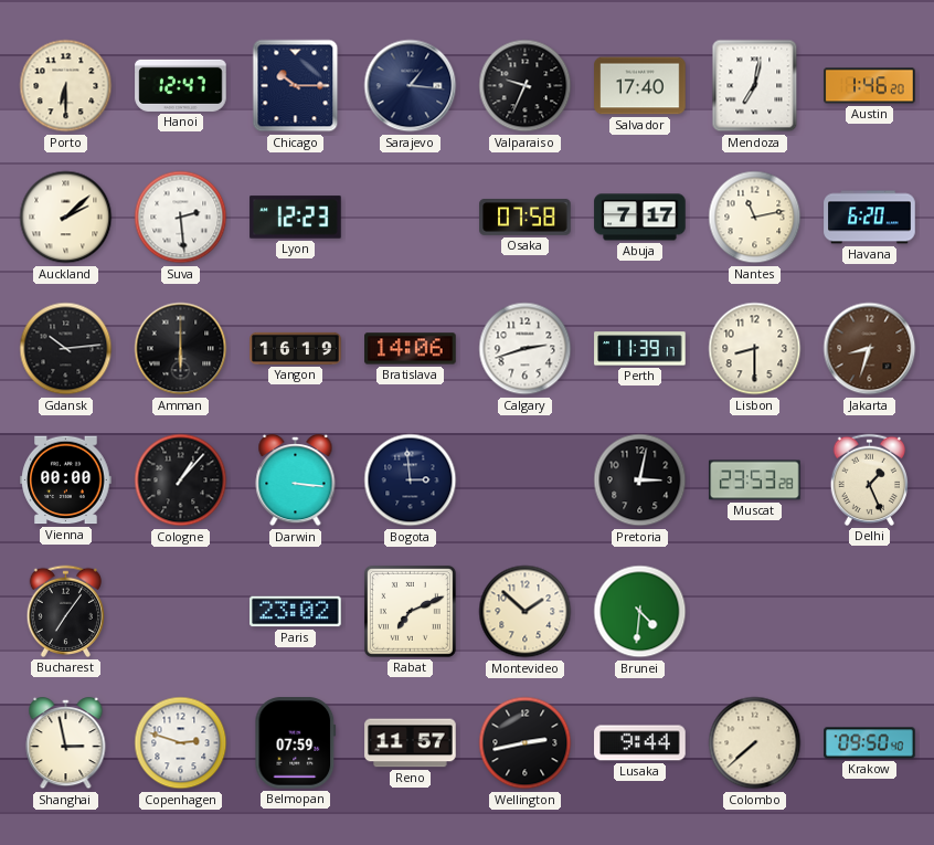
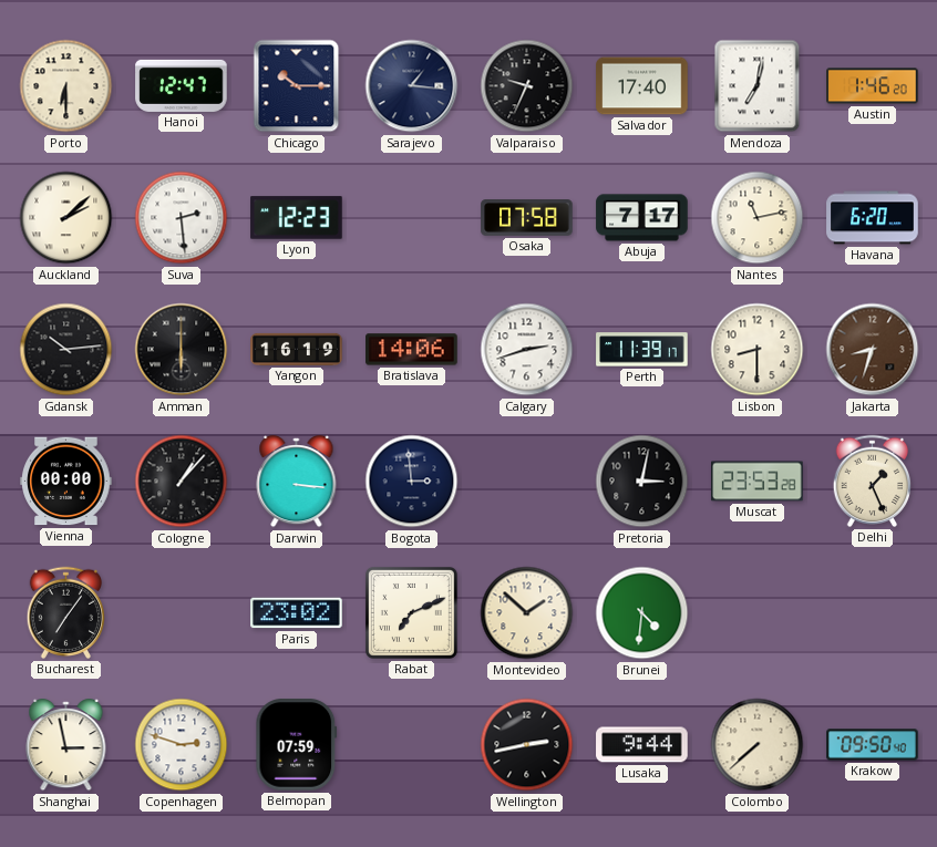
Reno: 11:57 -> none
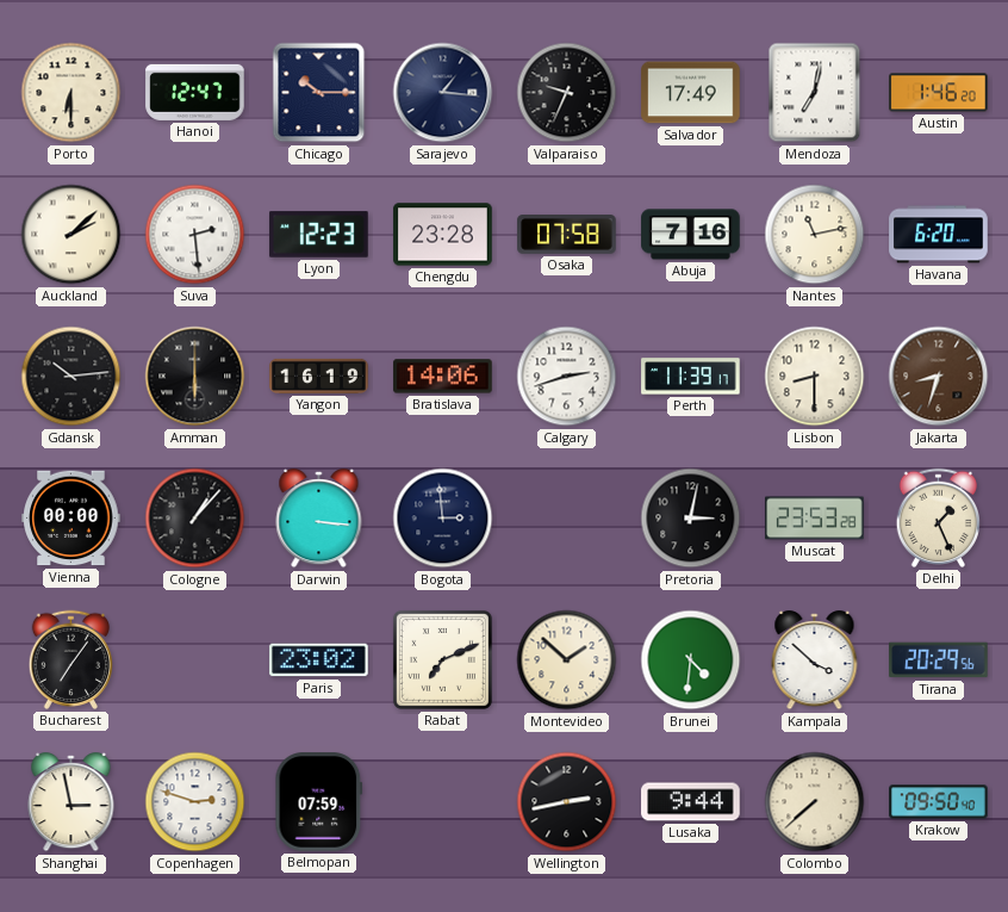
Salvador: 17:40 -> 17:49
Chengdu: none -> 23:28
Abuja: 7:17 -> 7:16
Kampala: none -> 3:52
Tirana: none -> 20:29
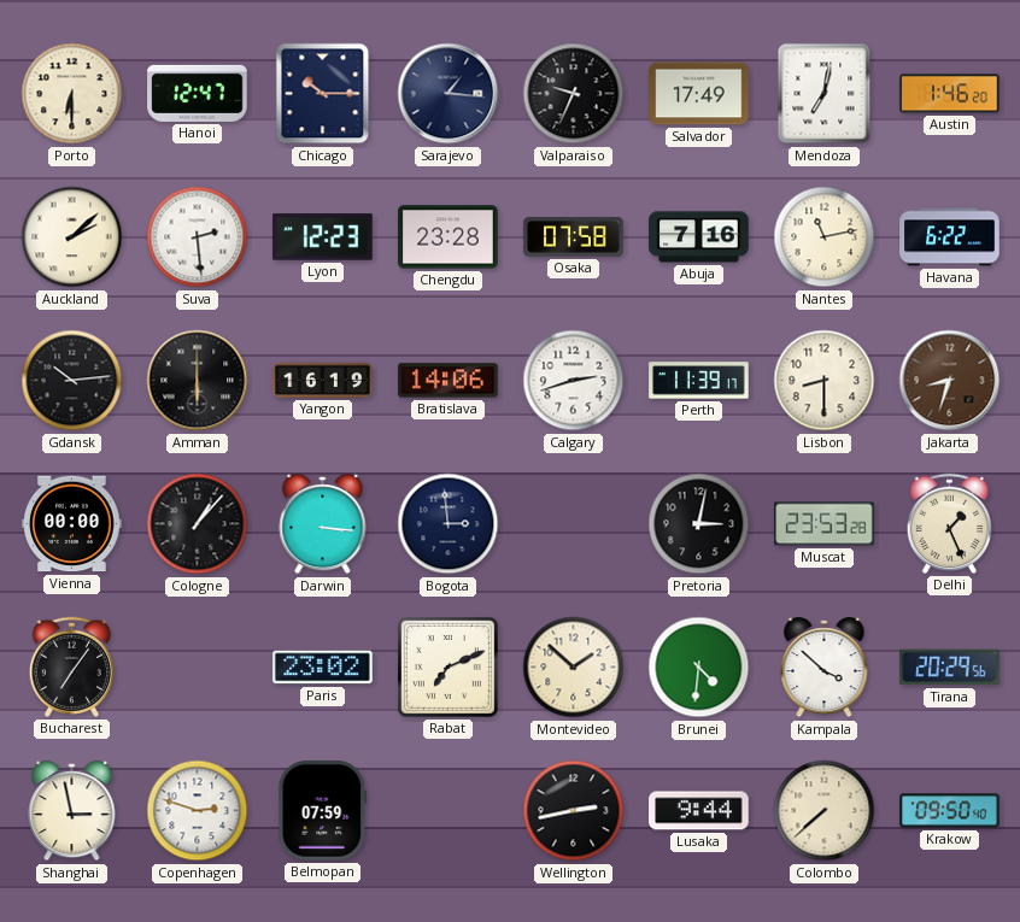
Havana: 6:20 -> 6:22
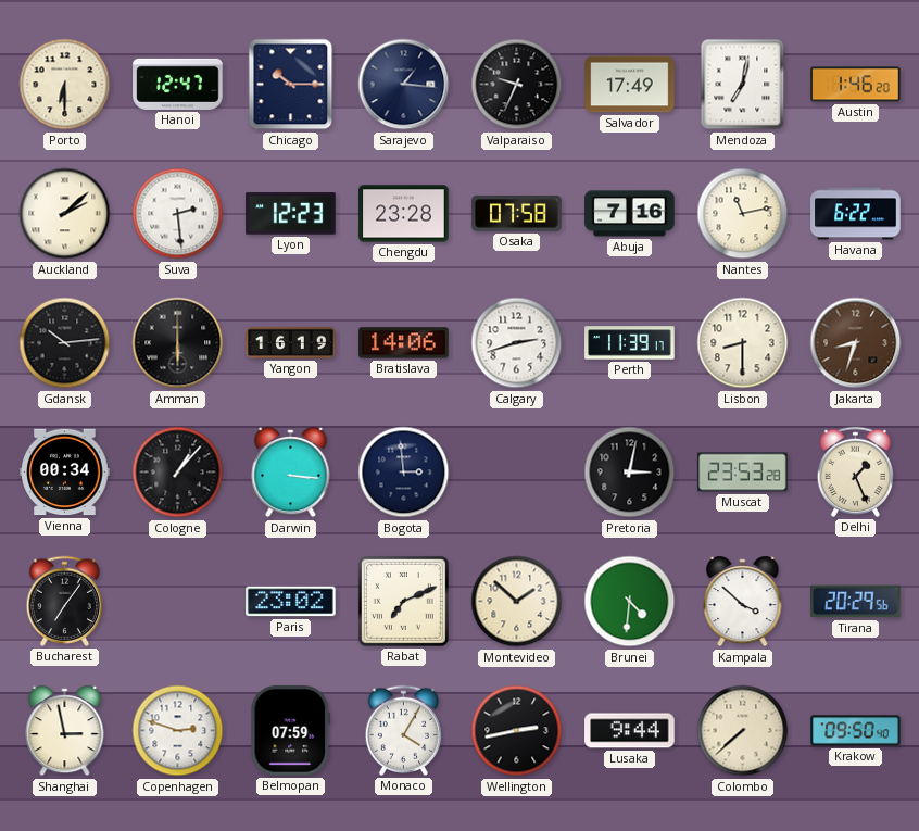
Vienna: 00:00 -> 00:34
Monaco: none -> 4:05
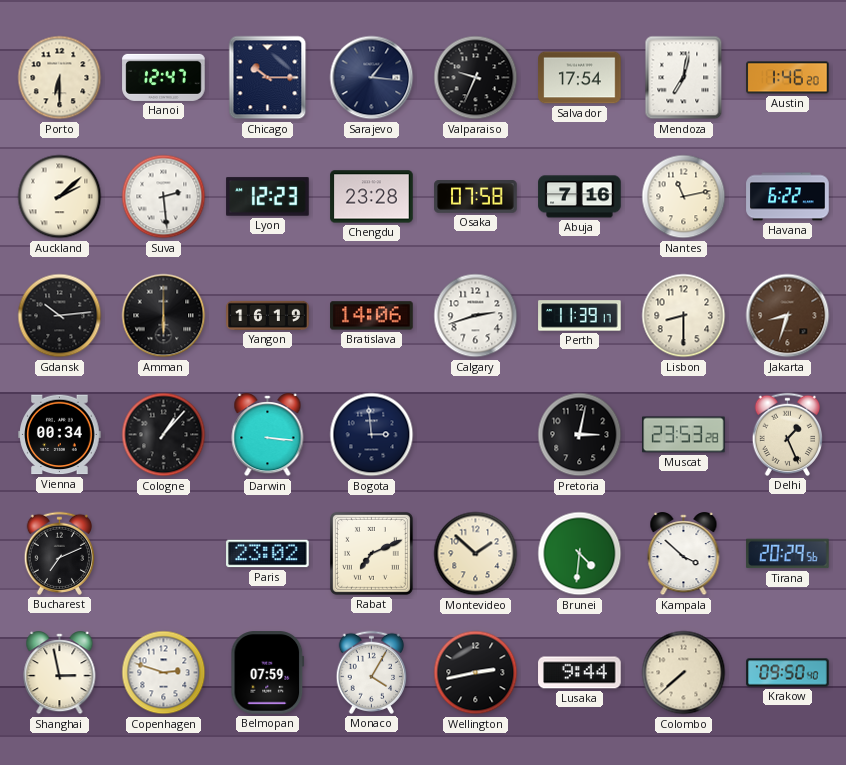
Salvador: 17:49 -> 17:54
Bucharest: 7:06 -> 7:11
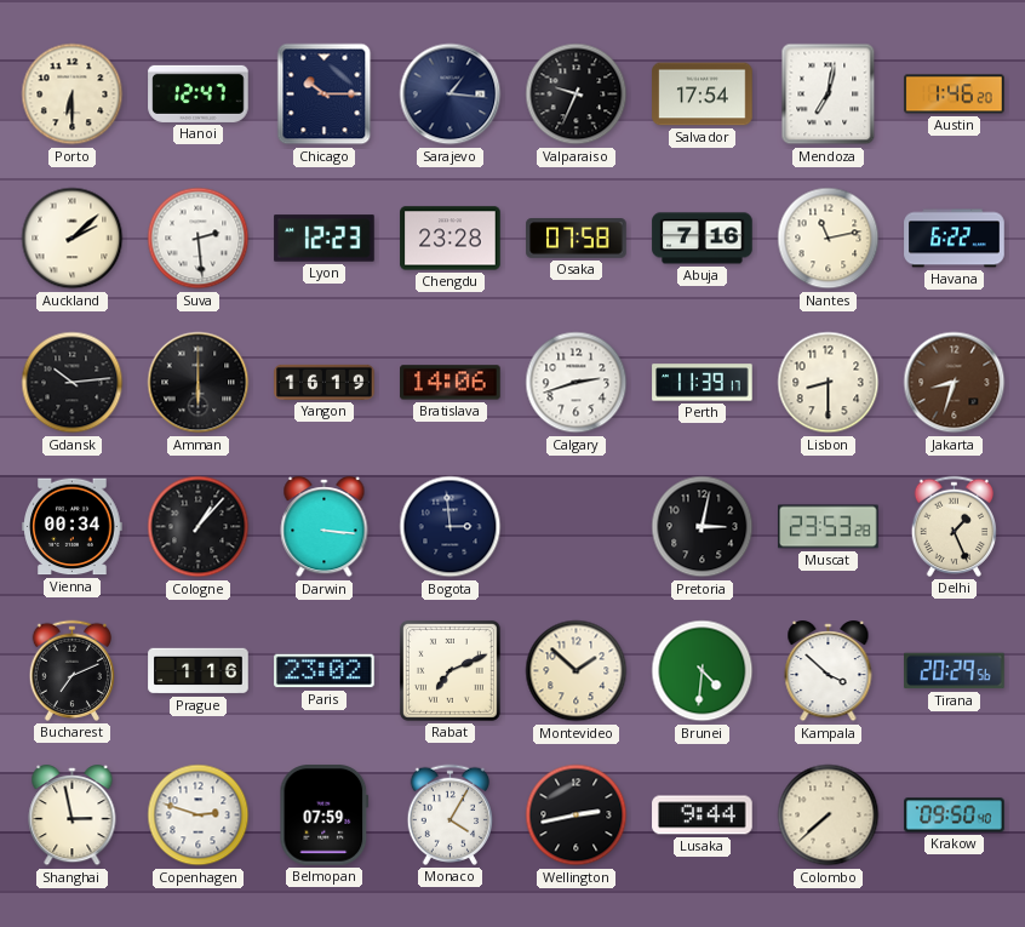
Prague: none -> 1:16
